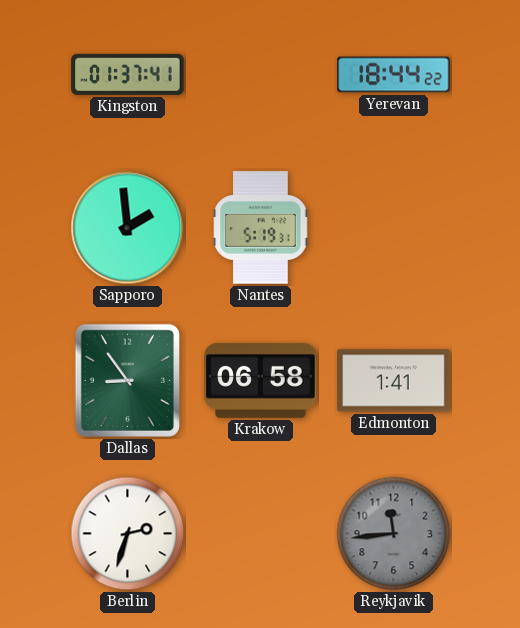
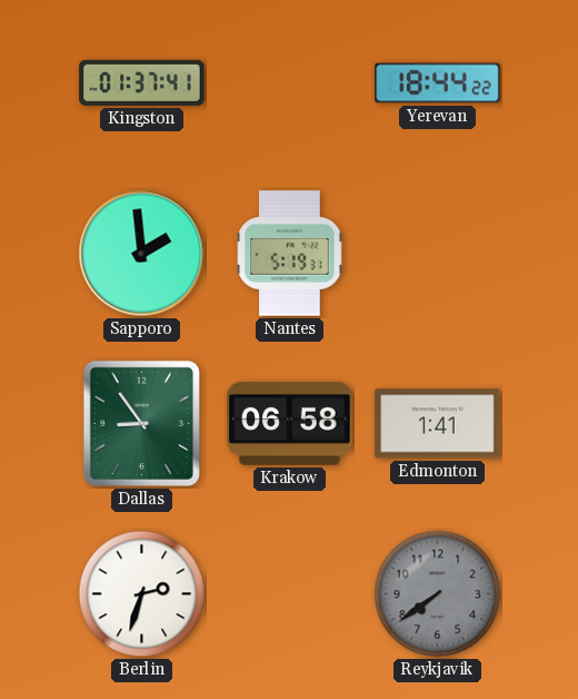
Reykjavik: 11:44 -> 7:39
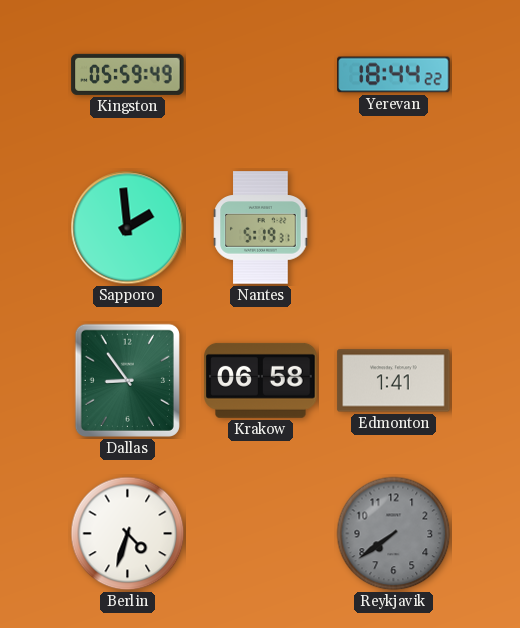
Kingston: 01:37 -> 05:59
Berlin: 2:33 -> 4:33
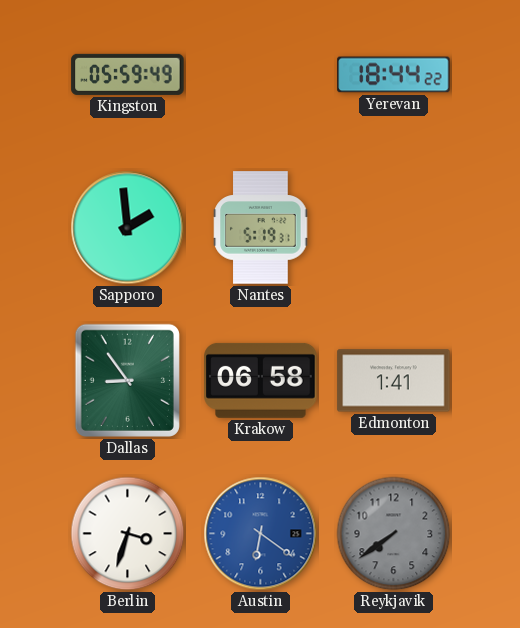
Berlin: 4:33 -> 3:33
Austin: none -> 6:21
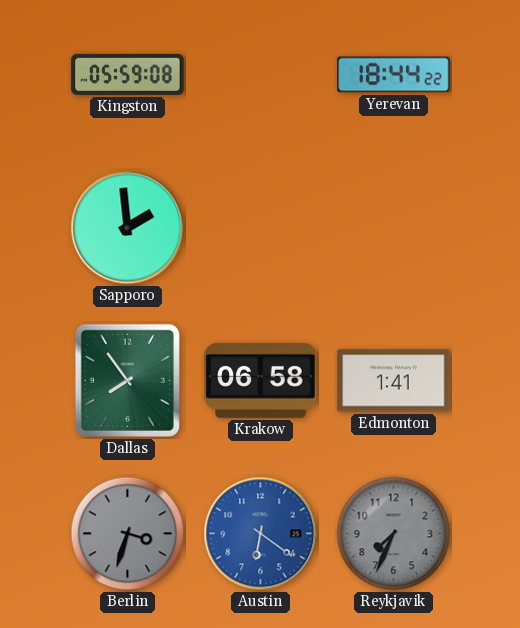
Kingston: 05:59:49 -> 05:59:08
Nantes: 5:19 -> none
Dallas: 8:54 -> 7:54
Berlin dial: white -> grey
Reykjavik: 7:39 -> 7:34
